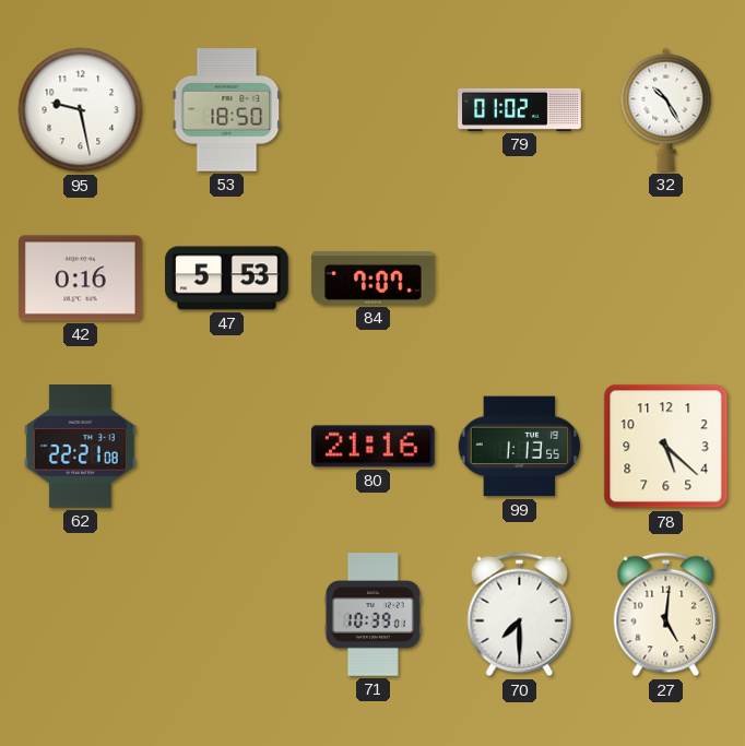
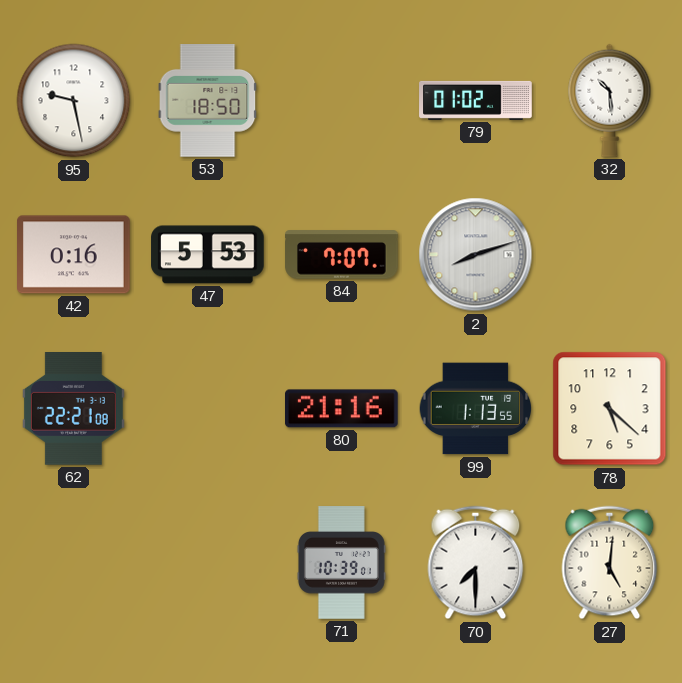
32: 10:25 -> 10:29
2: none -> 8:12
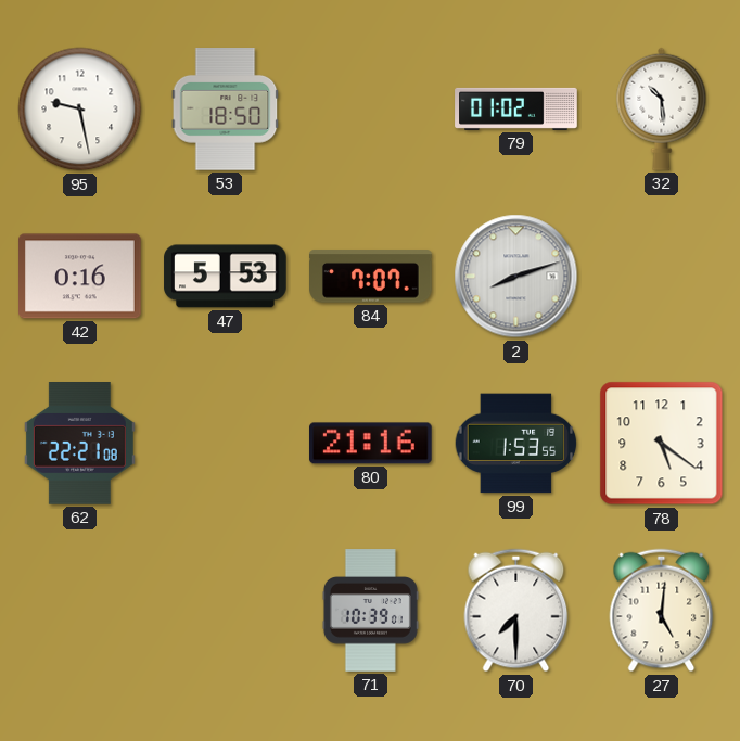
99: 1:13 -> 1:53
78: 5:22 -> 5:21
